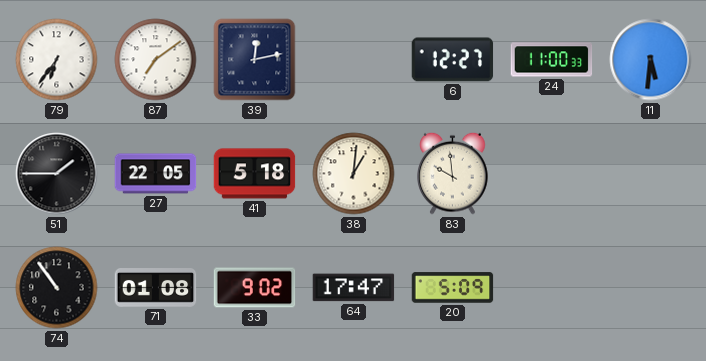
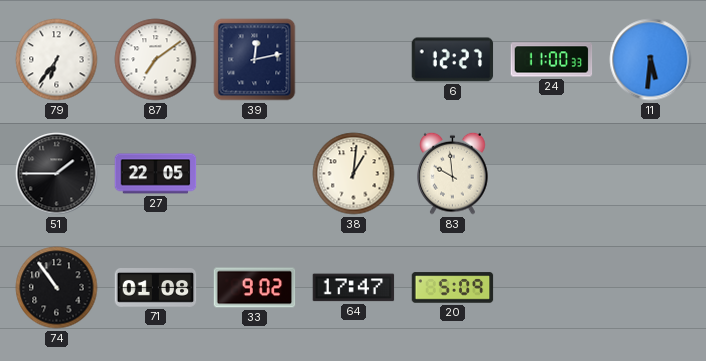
41: 5:18 -> none
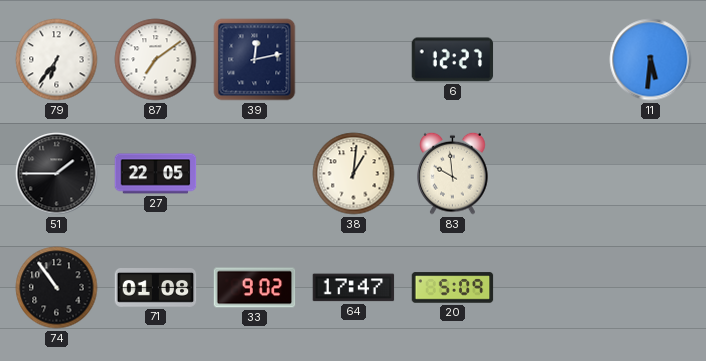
24: 11:00 -> none
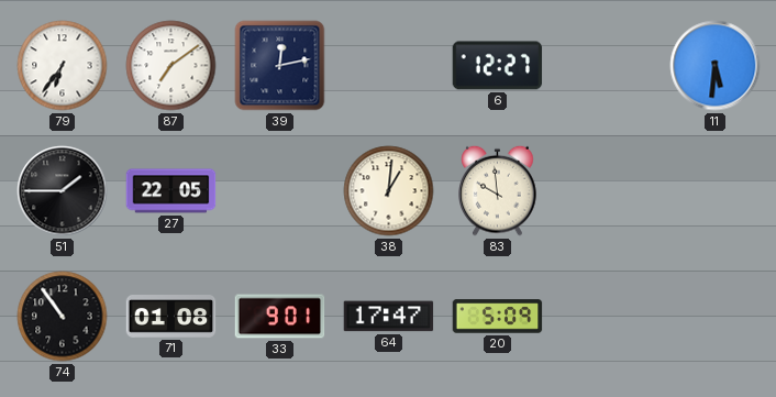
33: 9:02 -> 9:01
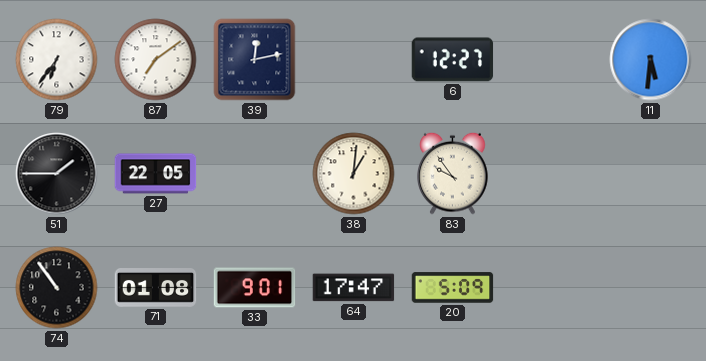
83: 9:59 -> 9:54
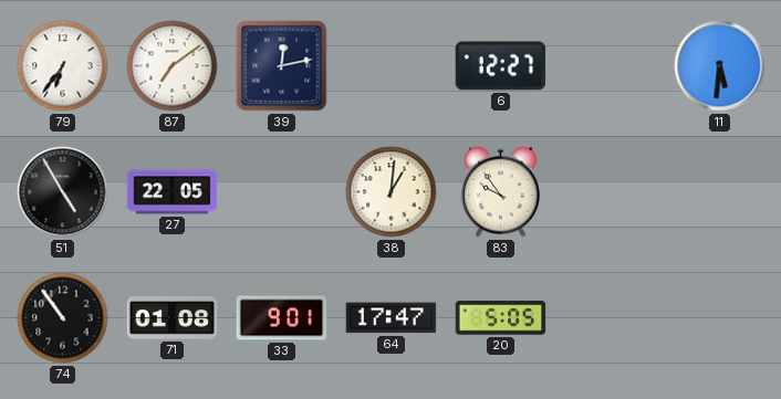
51: 1:45 -> 4:55
20: 5:09 -> 5:05
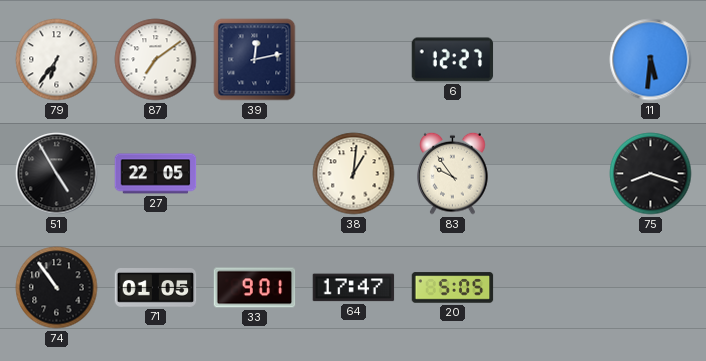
75: none -> 8:18
71: 01:08 -> 01:05
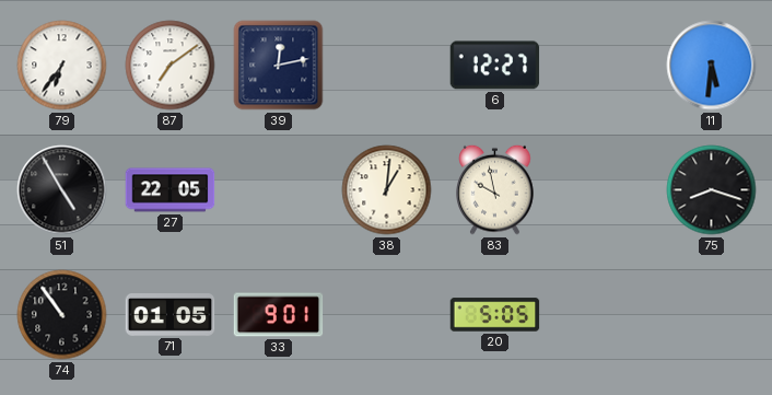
83: 9:54 -> 9:58
64: 17:47 -> none
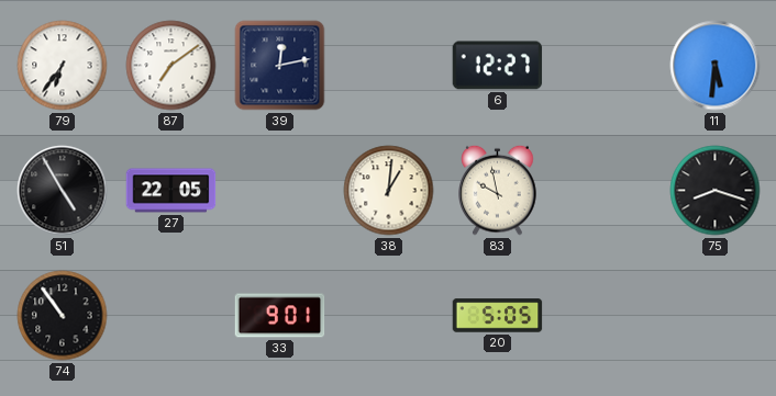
71: 01:05 -> none
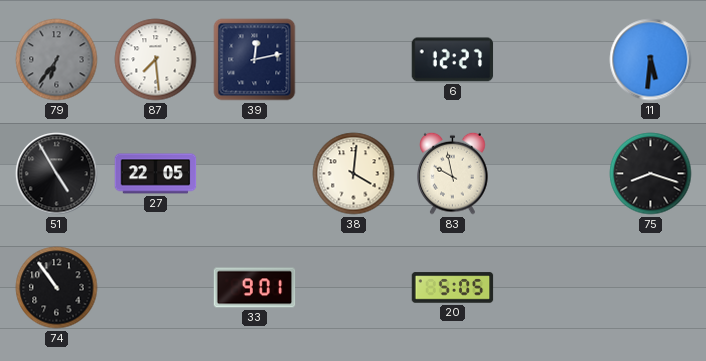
79 dial: white -> grey
87: 7:09 -> 7:29
38: 1:01 -> 4:01
